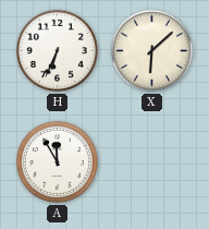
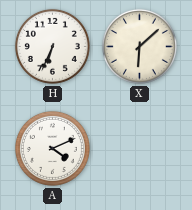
A: 11:55 -> 4:11
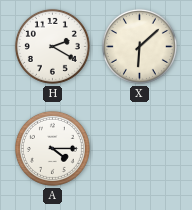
H: 6:34 -> 2:20
A: 4:11 -> 4:15
